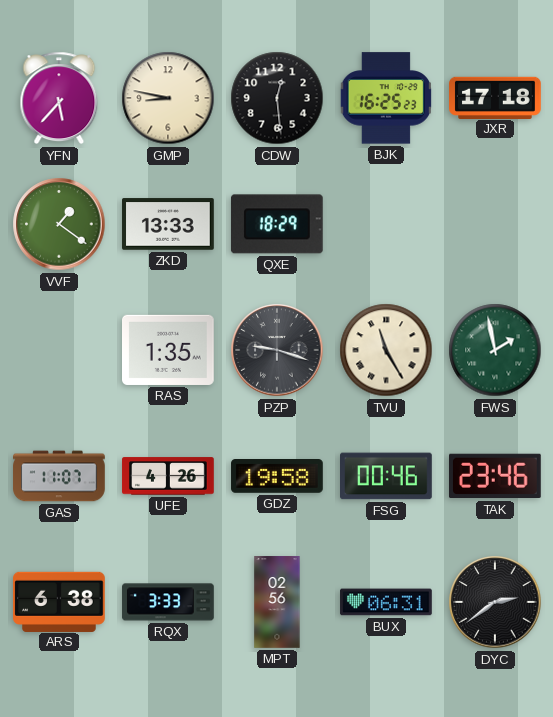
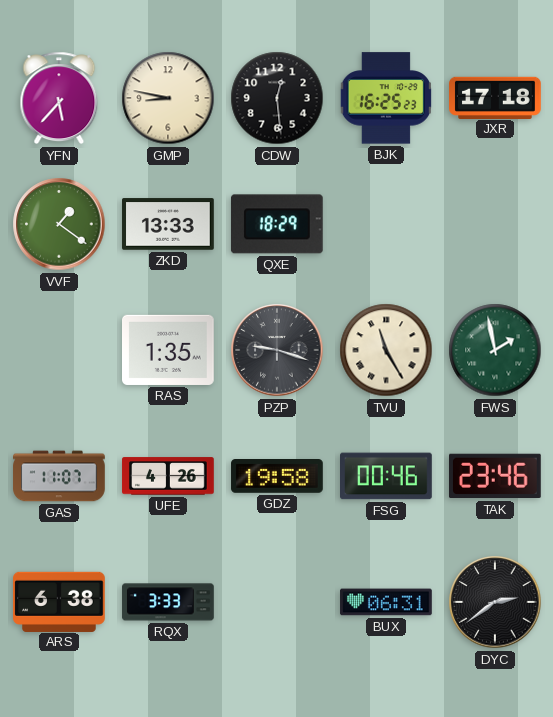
MPT: 02:56 -> none
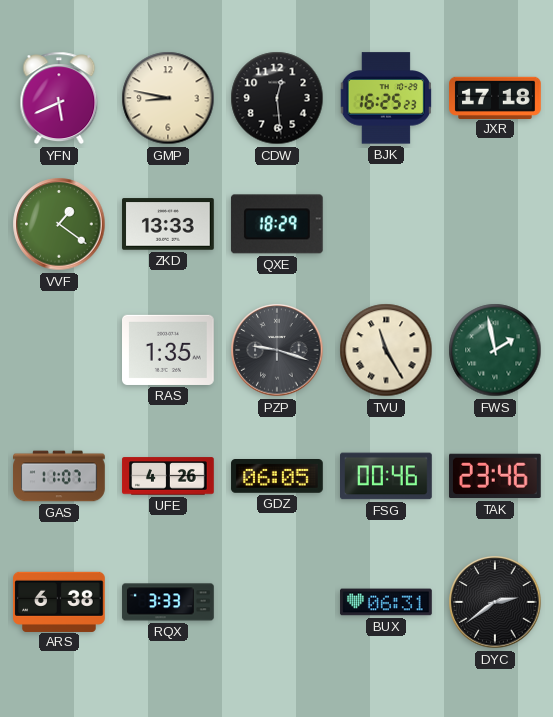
YFN: 5:37 -> 5:41
GDZ: 19:58 -> 06:05
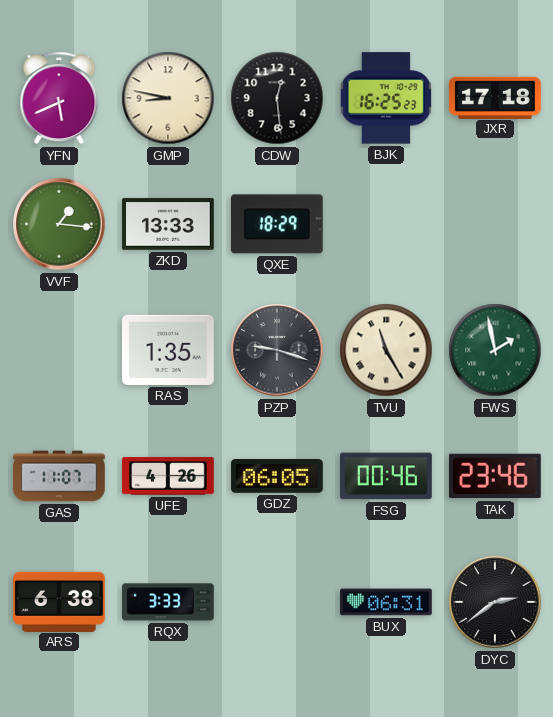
VVF: 1:21 -> 1:16
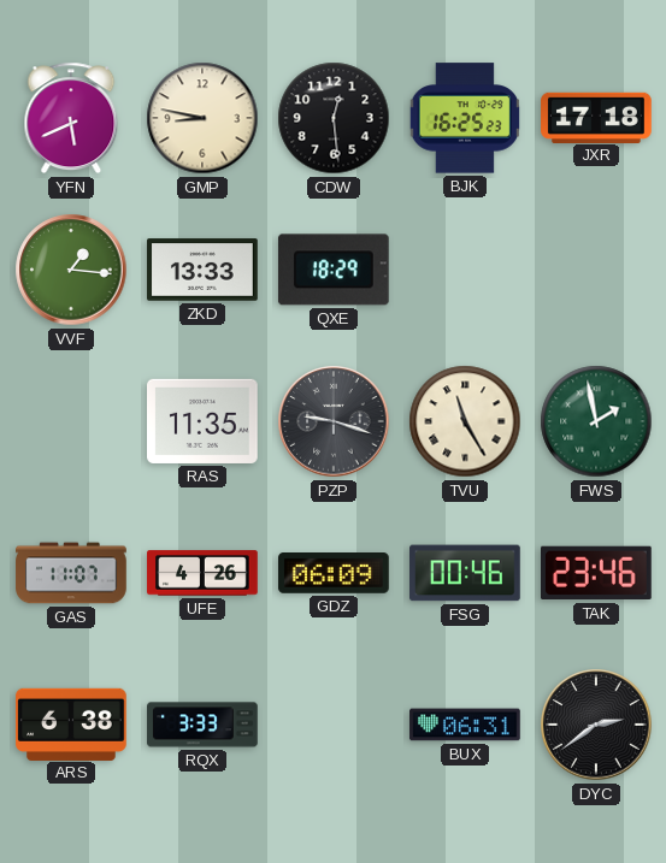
RAS: 1:35 -> 11:35
GDZ: 06:05 -> 06:09
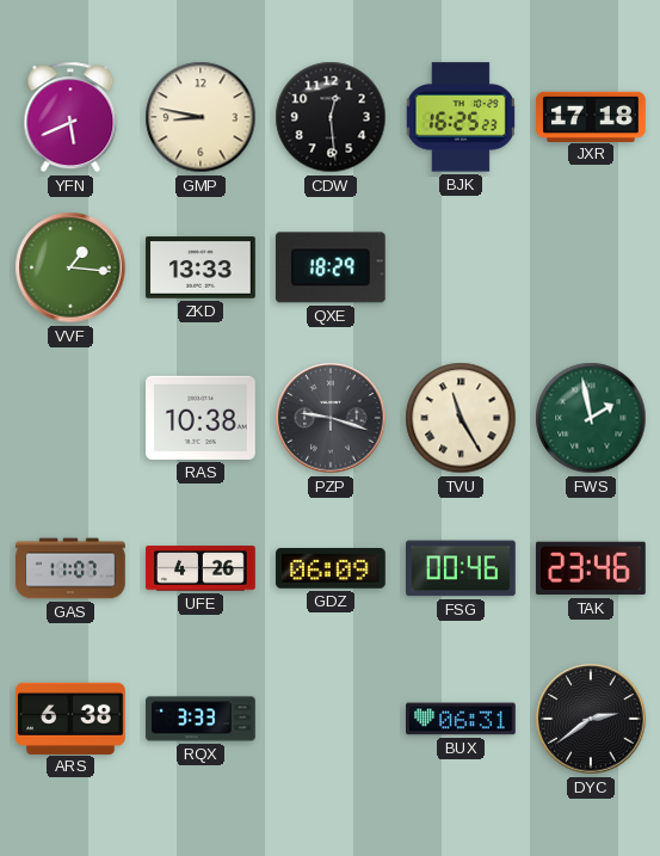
RAS: 11:35 -> 10:38
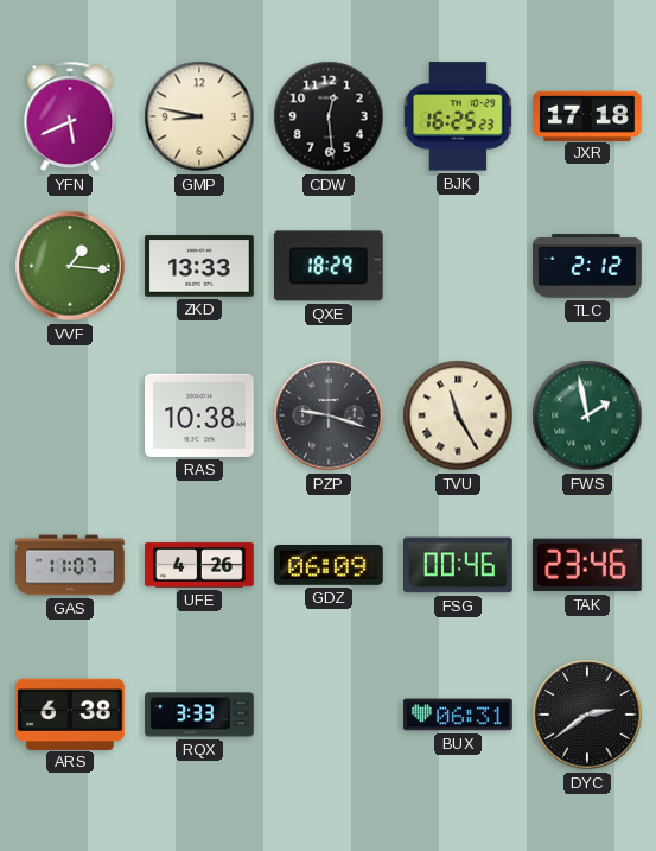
TLC: none -> 2:12
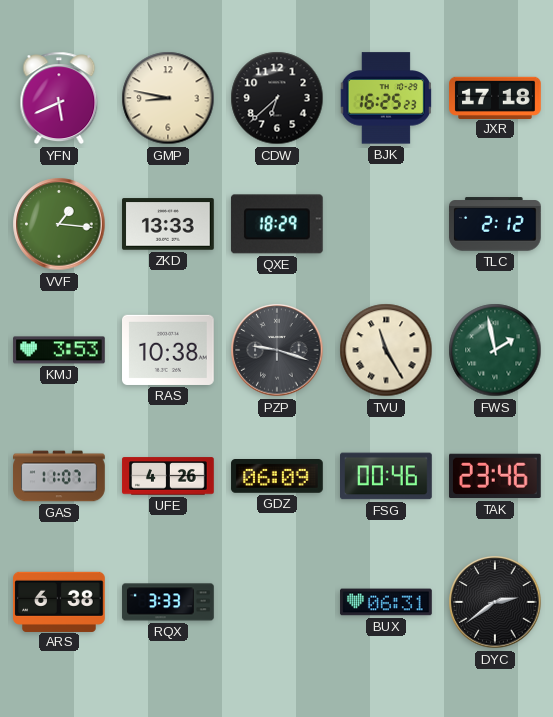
CDW: 12:29 -> 6:38
KMJ: none -> 3:53
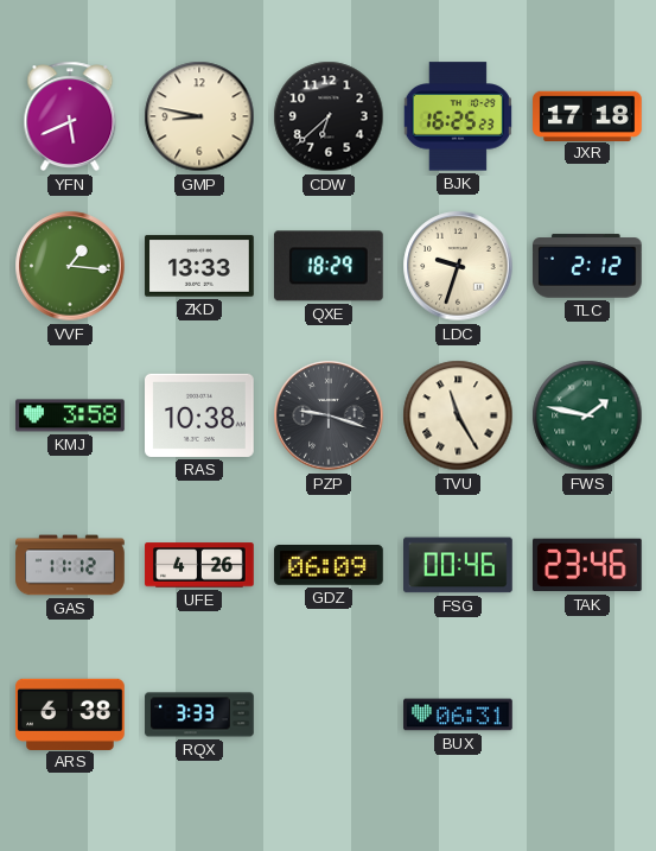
LDC: none -> 9:33
KMJ: 3:53 -> 3:58
FWS: 1:58 -> 1:47
GAS: 11:07 -> 11:12
DYC: 2:39 -> none
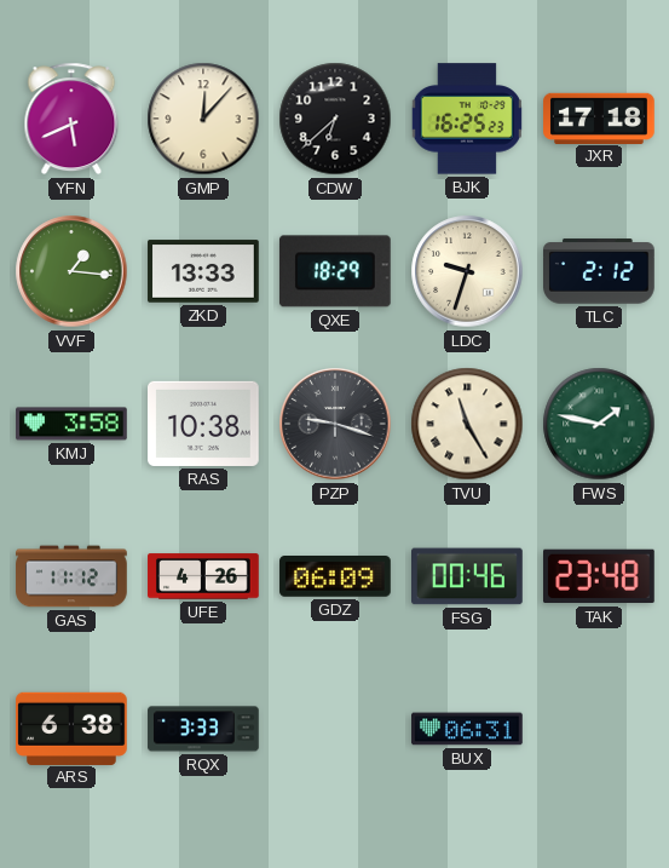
GMP: 8:47 -> 12:07
TAK: 23:46 -> 23:48
